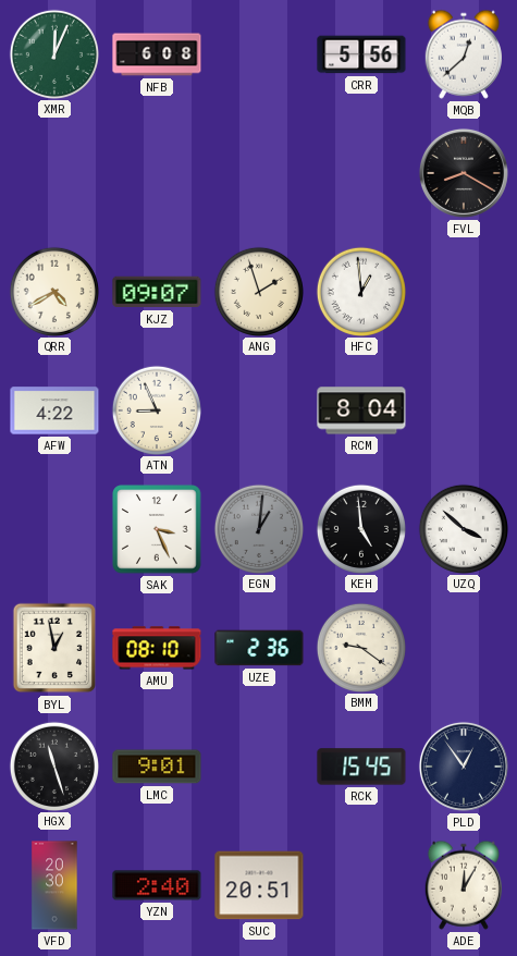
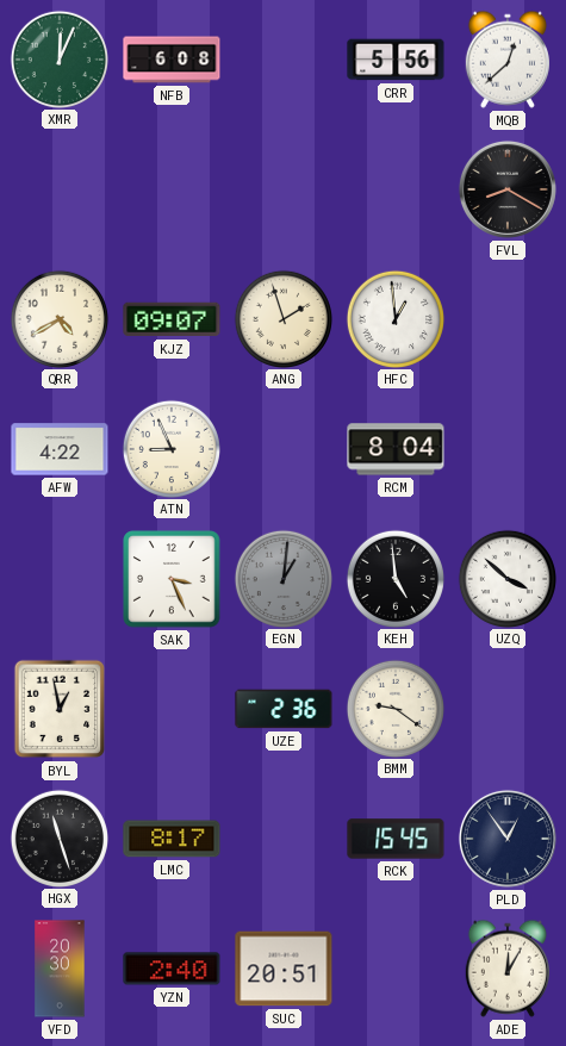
AMU: 08:10 -> none
LMC: 9:01 -> 8:17
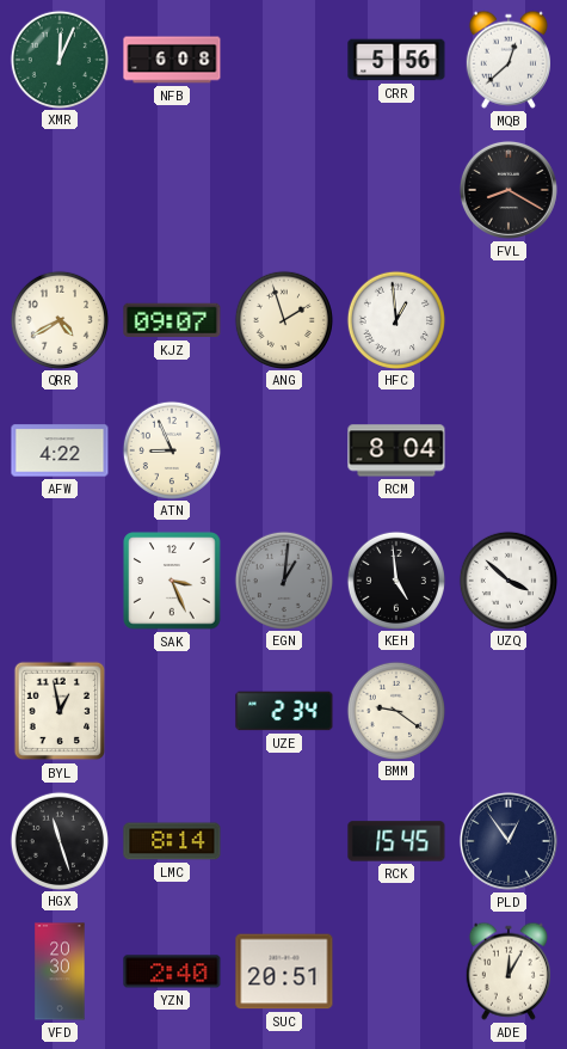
UZE: 2:36 -> 2:34
LMC: 8:17 -> 8:14
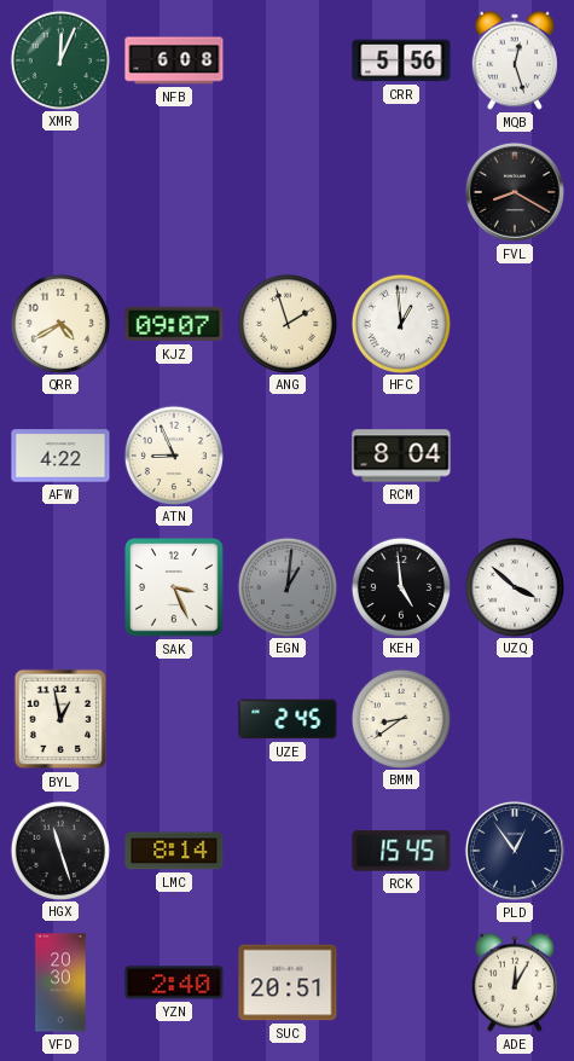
MQB: 12:38 -> 12:27
UZE: 2:34 -> 2:45
BMM: 9:21 -> 8:39
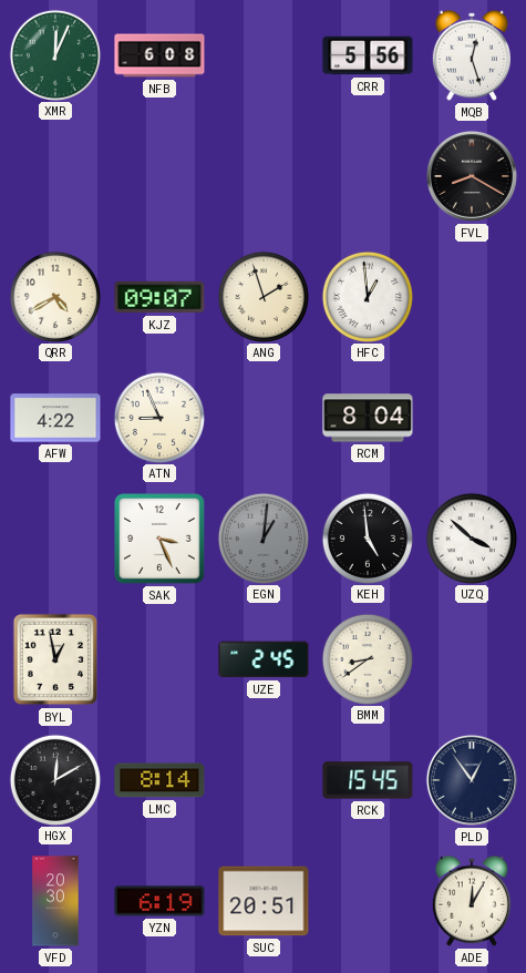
HGX: 11:27 -> 12:10
YZN: 2:40 -> 6:19
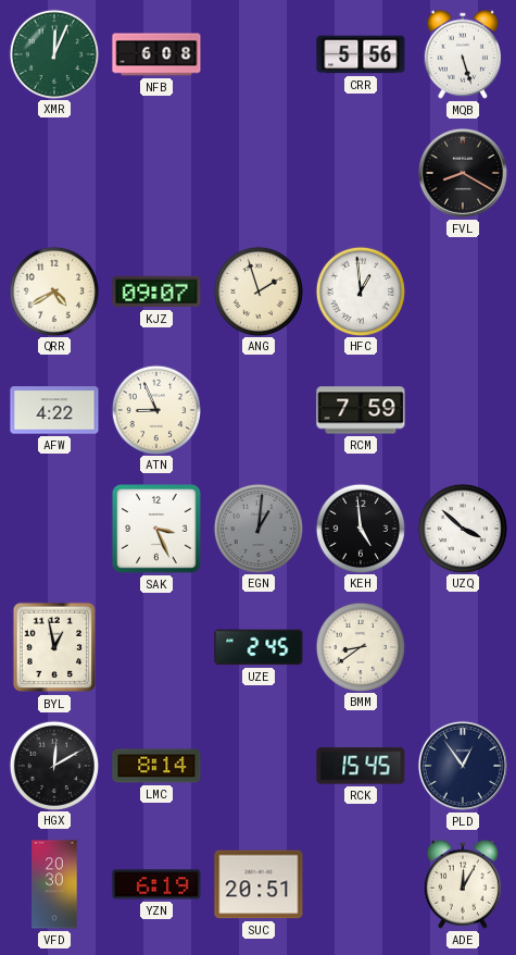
MQB: 12:27 -> 5:27
RCM: 8:04 -> 7:59
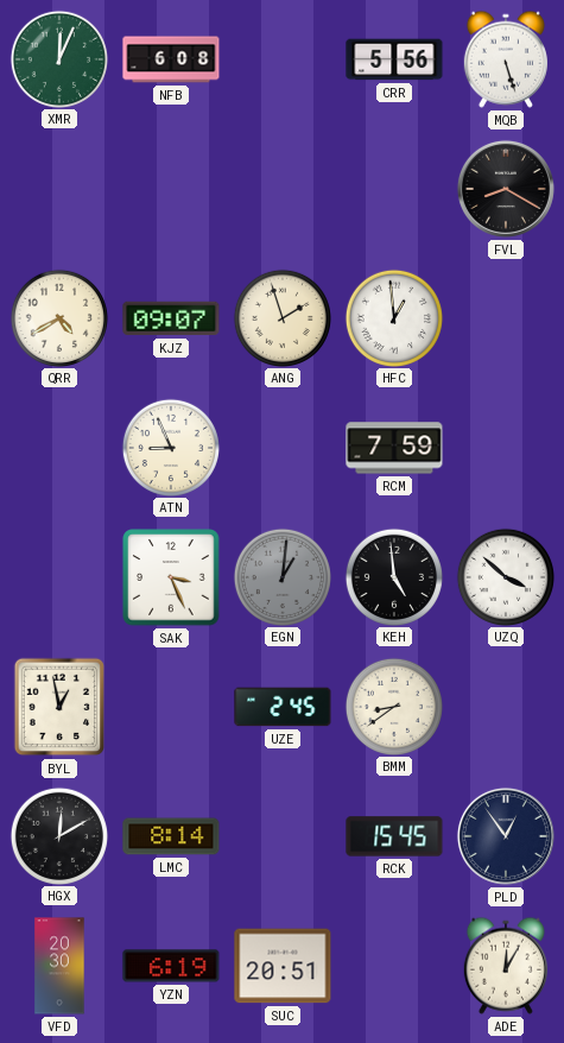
AFW: 4:22 -> none
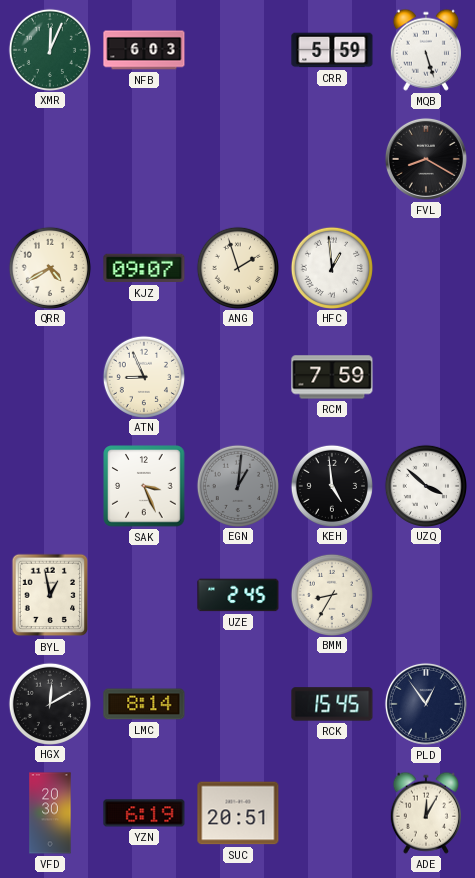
NFB: 6:08 -> 6:03
CRR: 5:56 -> 5:59
BMM: 8:39 -> 8:35
